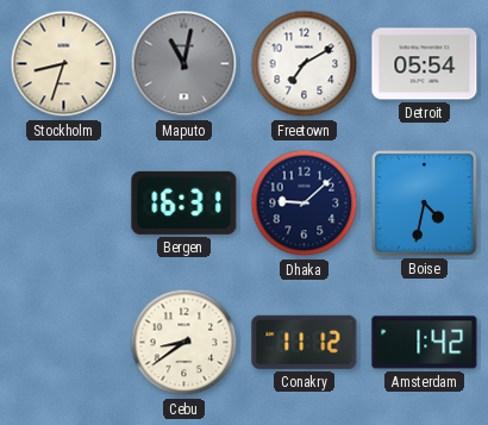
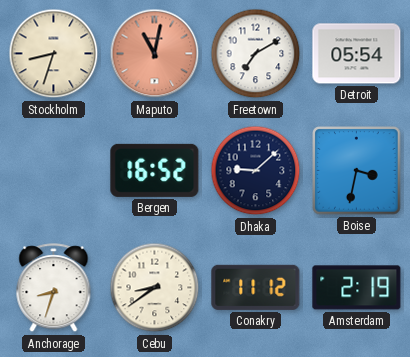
Maputo dial: grey -> salmon
Bergen: 16:31 -> 16:52
Boise: 4:32 -> 3:32
Anchorage: none -> 8:33
Amsterdam: 1:42 -> 2:19
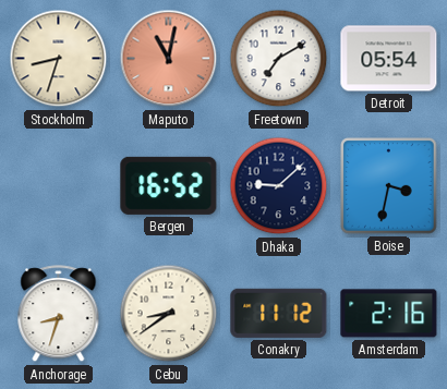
Amsterdam: 2:19 -> 2:16
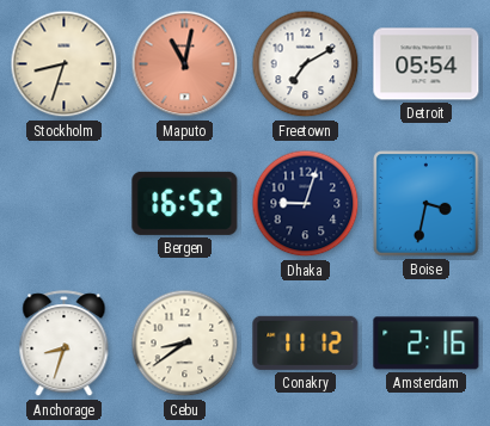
Dhaka: 9:08 -> 9:03
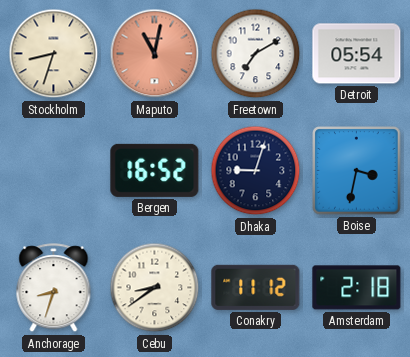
Amsterdam: 2:16 -> 2:18
